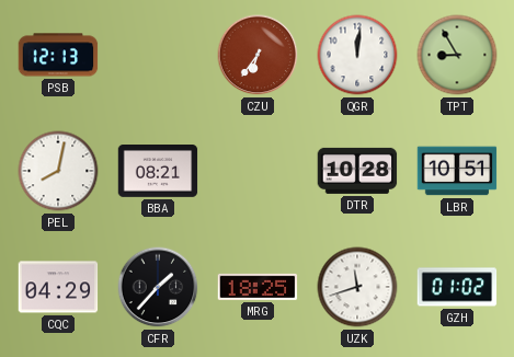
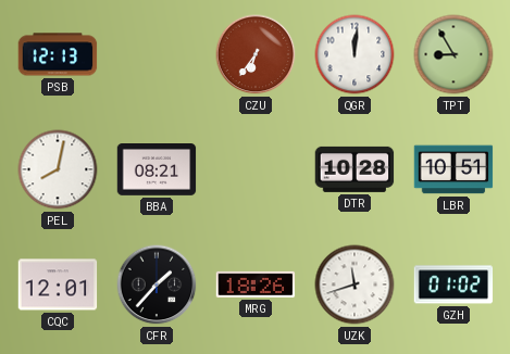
CQC: 04:29 -> 12:01
MRG: 18:25 -> 18:26
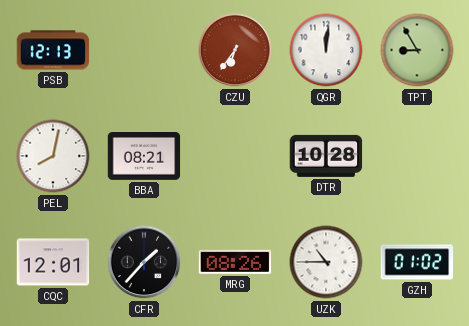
LBR: 10:51 -> none
MRG: 18:26 -> 08:26
UZK: 11:42 -> 10:45
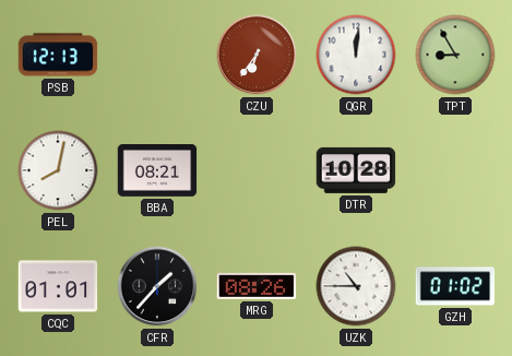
CQC: 12:01 -> 01:01
